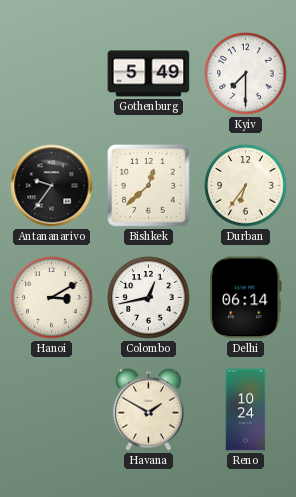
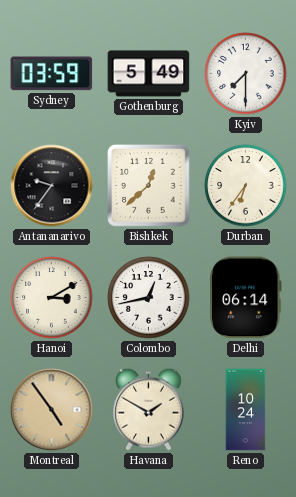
Sydney: none -> 03:59
Montreal: none -> 4:54
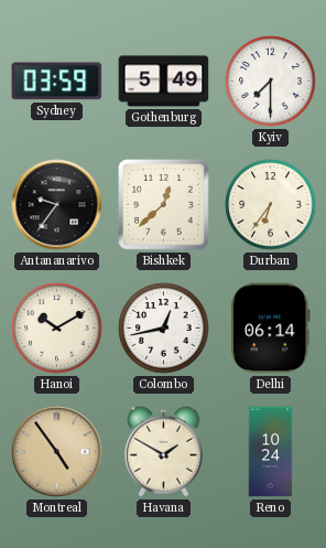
Hanoi: 3:10 -> 10:10
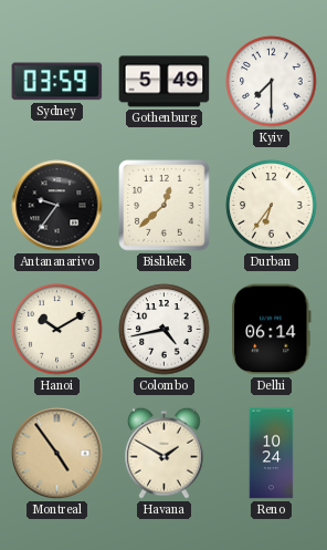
Colombo: 12:43 -> 4:43
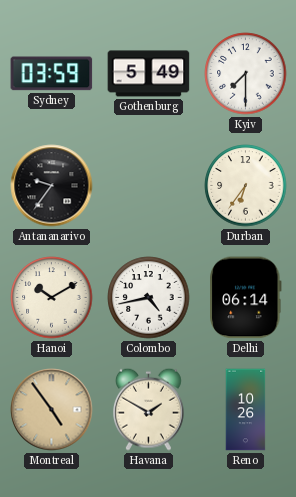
Bishkek: 12:38 -> none
Reno: 10:24 -> 10:26
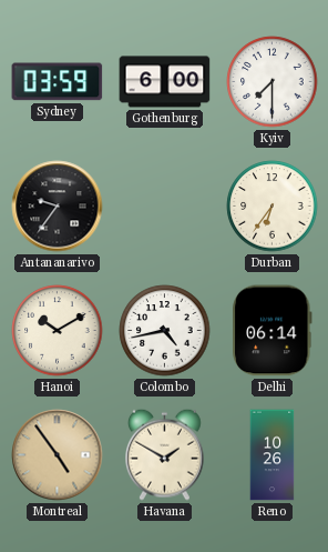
Gothenburg: 5:49 -> 6:00
